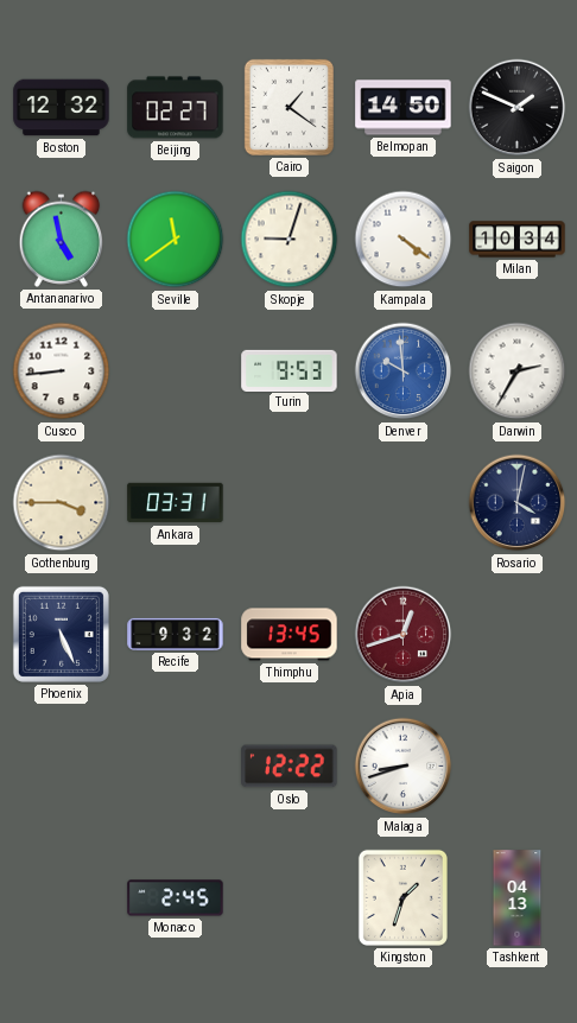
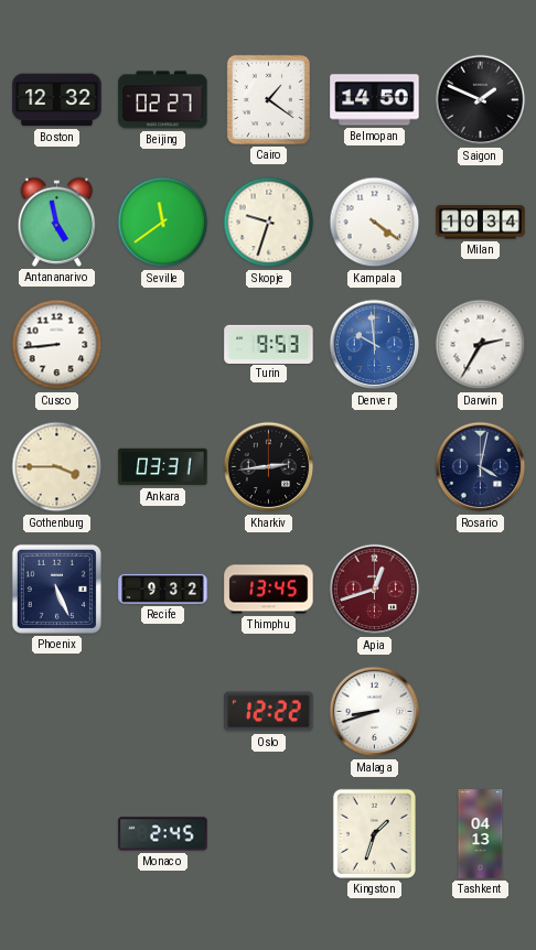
Skopje: 9:03 -> 9:33
Kharkiv: none -> 2:44
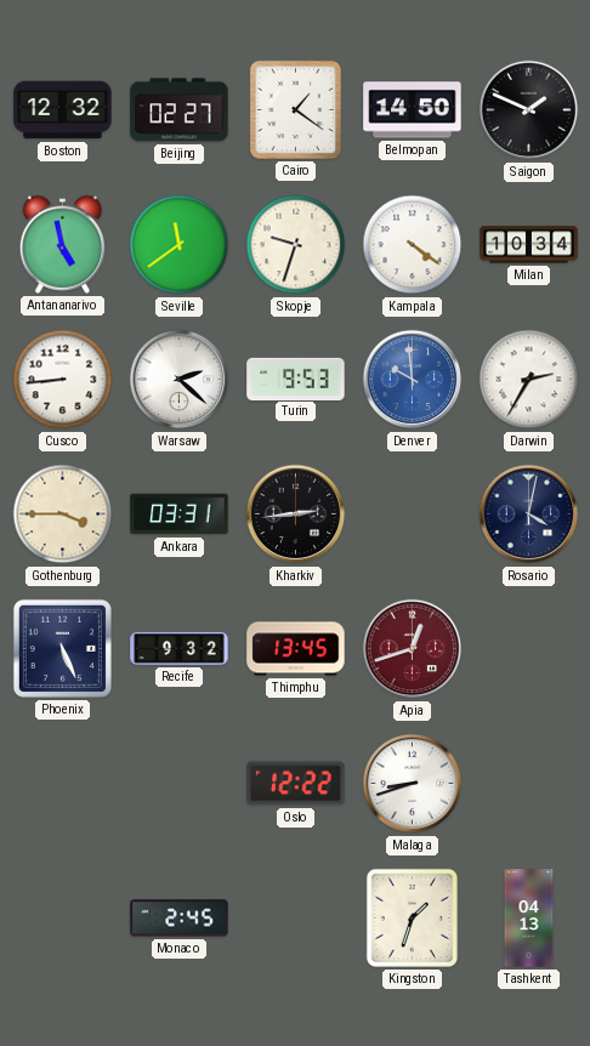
Warsaw: none -> 2:22
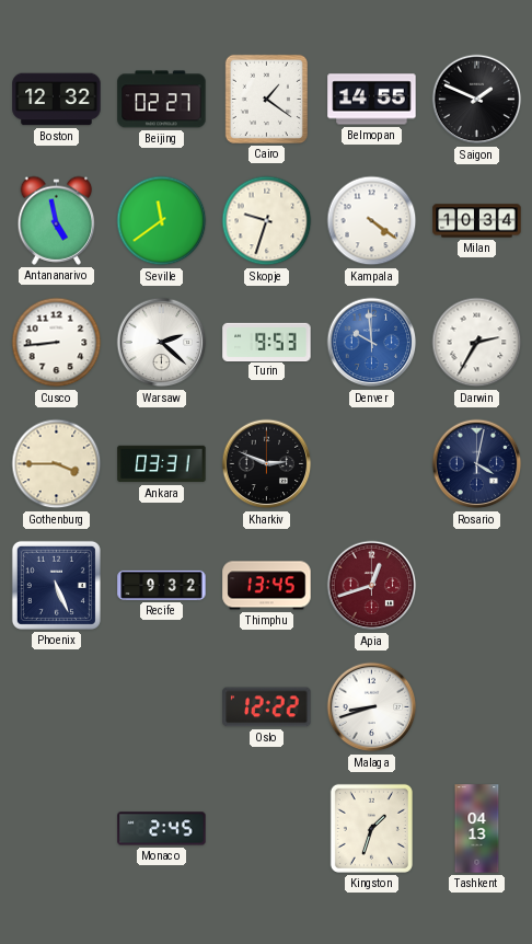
Belmopan: 14:50 -> 14:55
Kharkiv: 2:44 -> 2:49
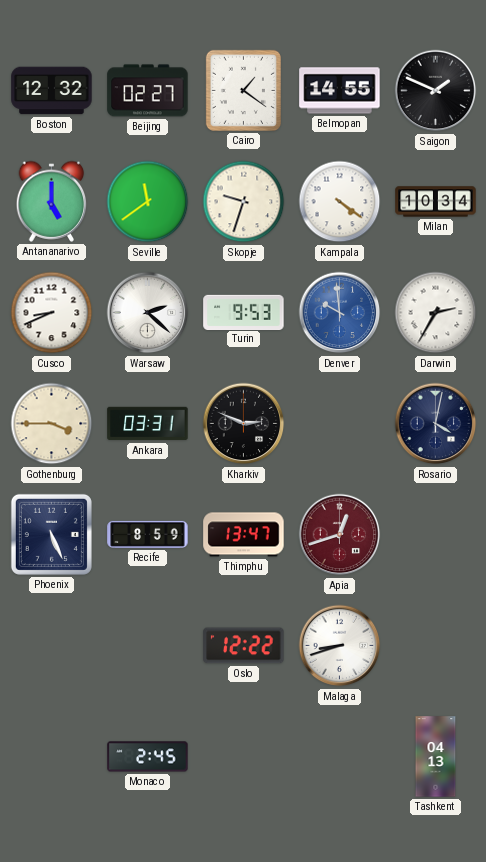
Antananarivo: 4:58 -> 5:00
Cusco: 8:44 -> 8:41
Recife: 9:32 -> 8:59
Thimphu: 13:45 -> 13:47
Kingston: 1:33 -> none
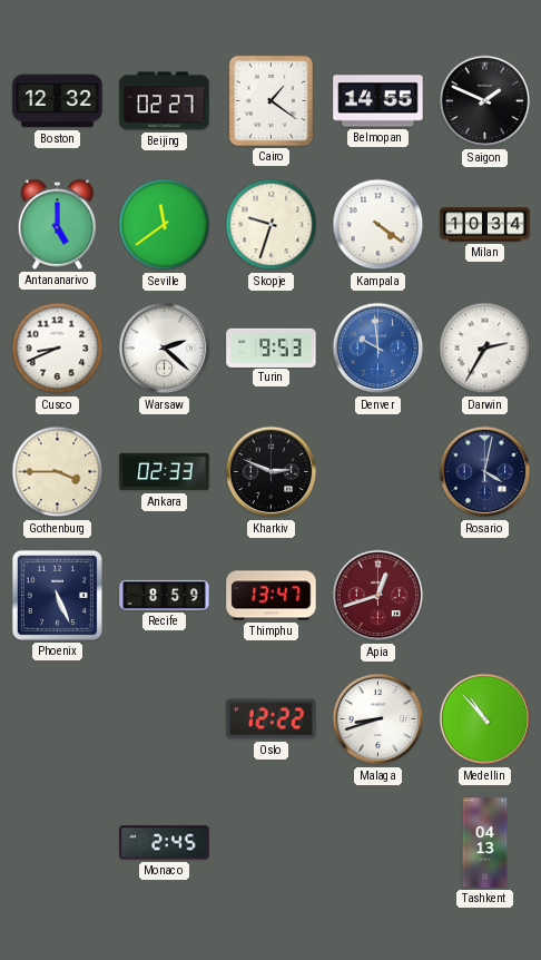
Ankara: 03:31 -> 02:33
Medellin: none -> 10:53
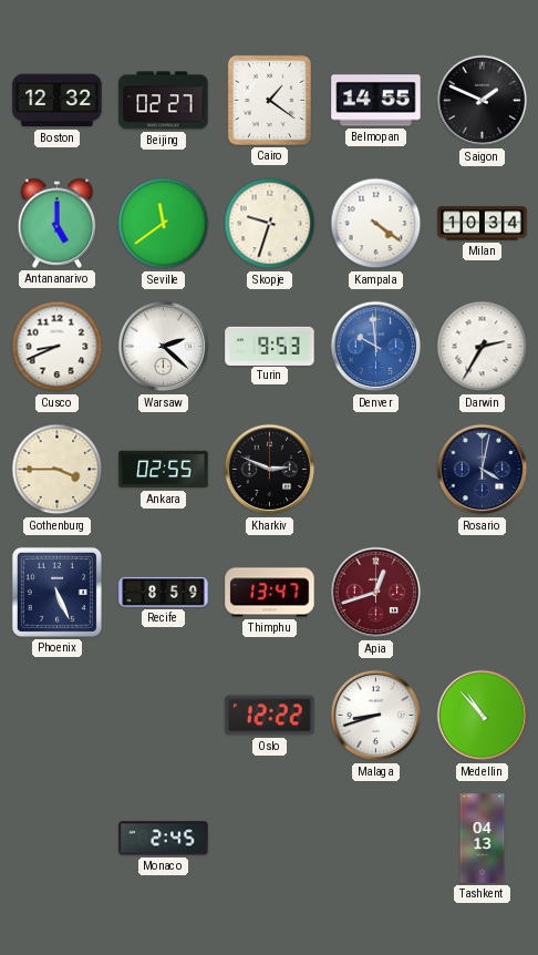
Ankara: 02:33 -> 02:55
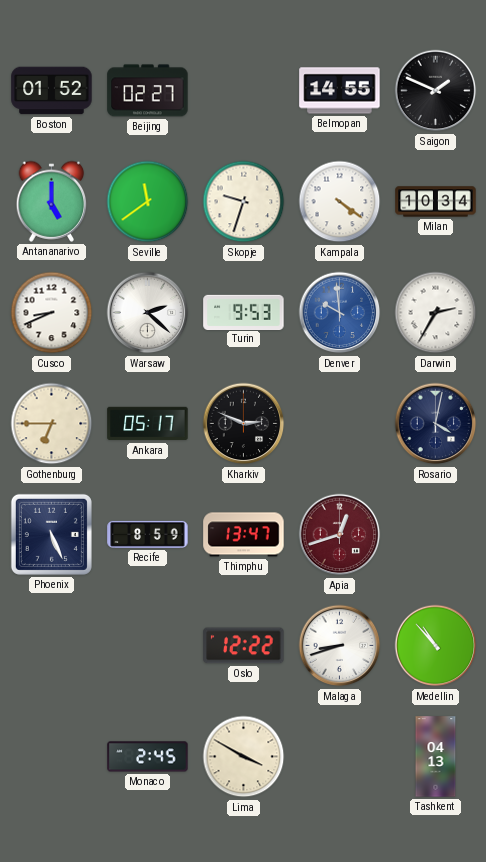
Boston: 12:32 -> 01:52
Cairo: 1:21 -> none
Gothenburg: 3:45 -> 6:45
Ankara: 02:55 -> 05:17
Lima: none -> 3:50
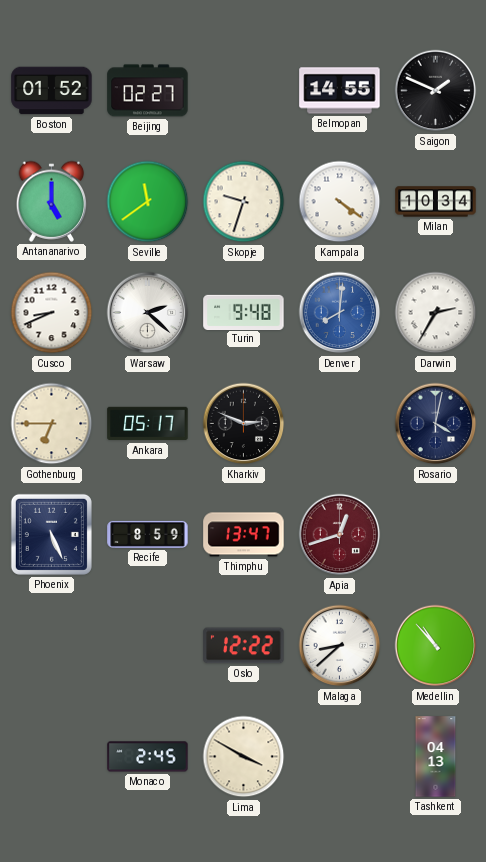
Turin: 9:53 -> 9:48
Denver: 9:59 -> 8:01
Malaga: 8:42 -> 8:38
